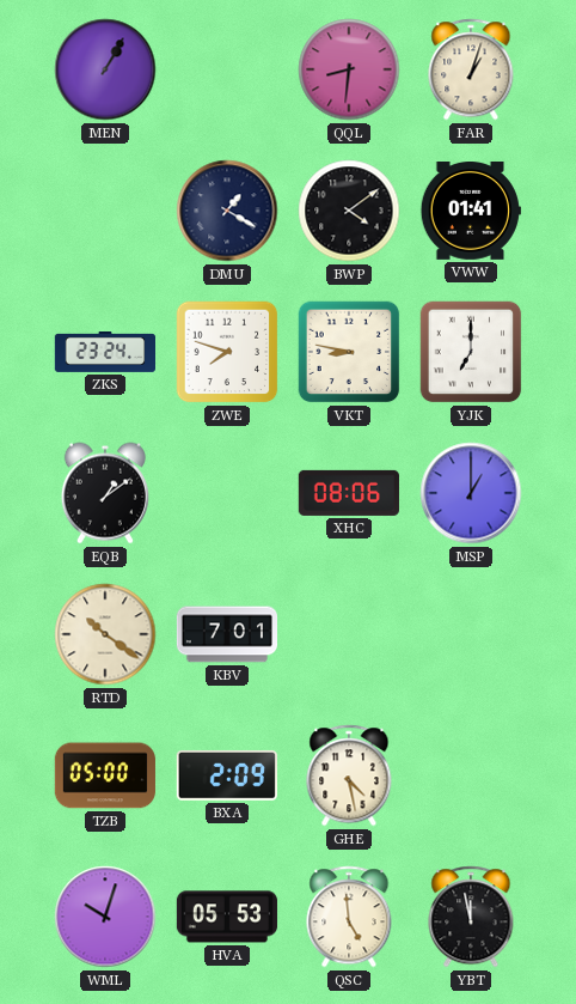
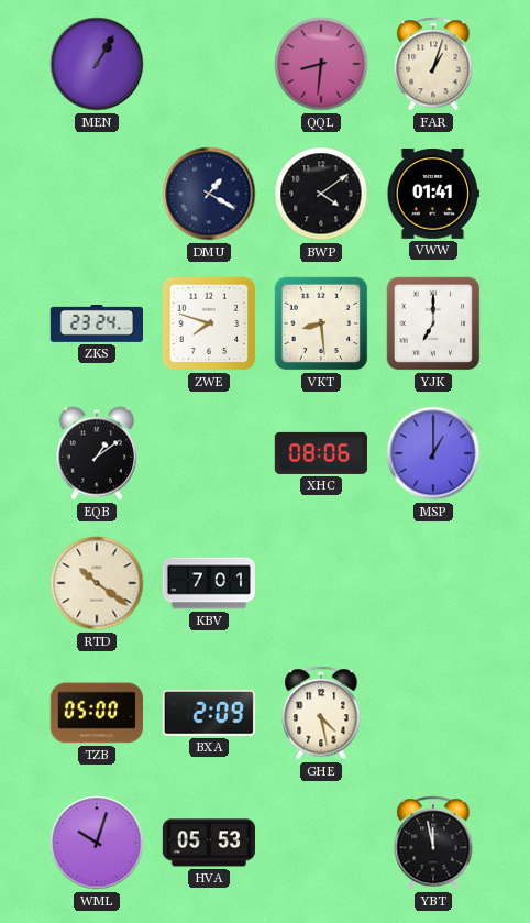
VKT: 8:47 -> 8:29
QSC: 4:59 -> none
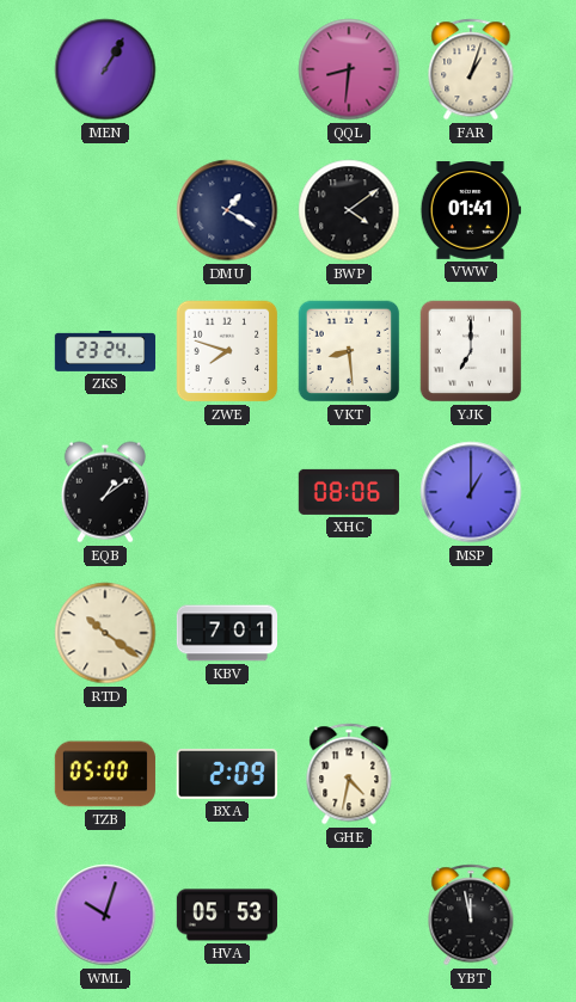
GHE: 4:28 -> 4:32
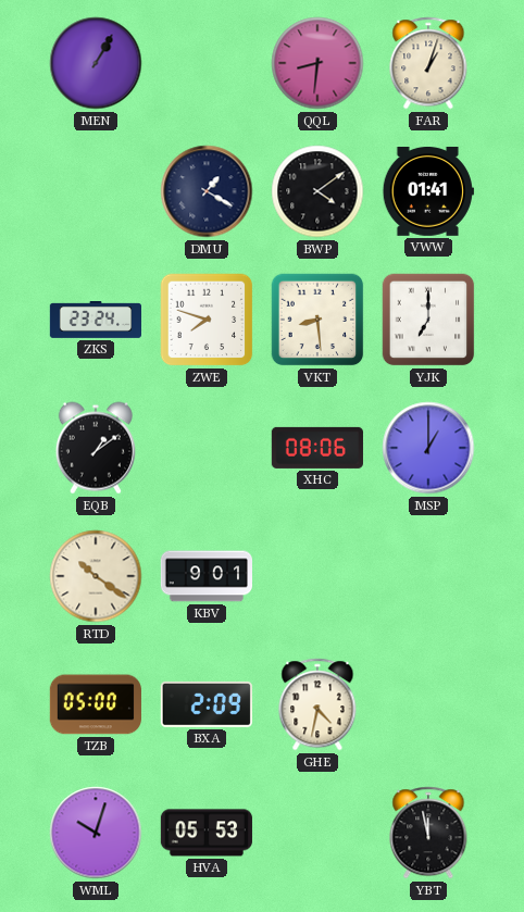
KBV: 7:01 -> 9:01
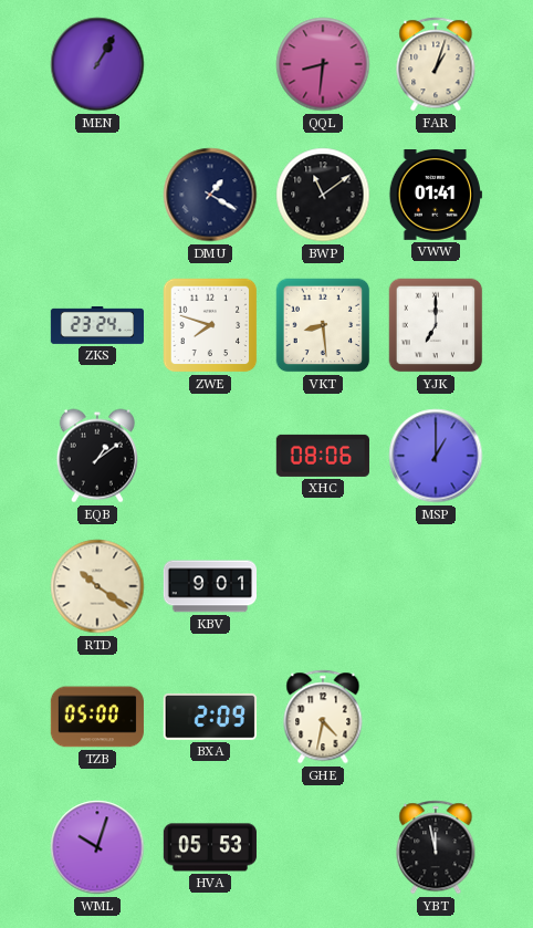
BWP: 4:09 -> 11:09
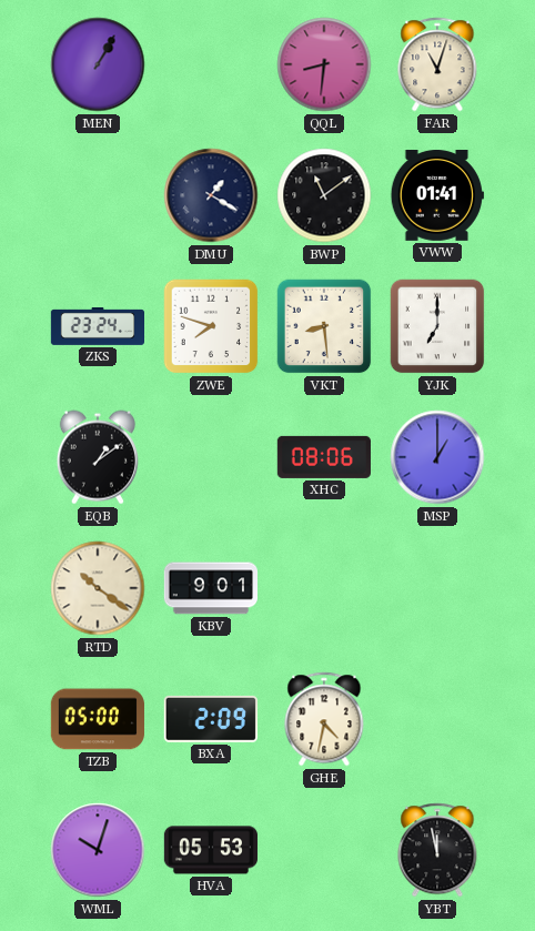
FAR: 1:03 -> 11:03
